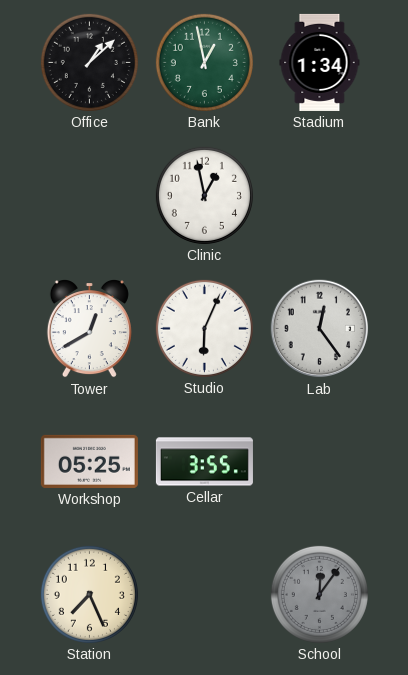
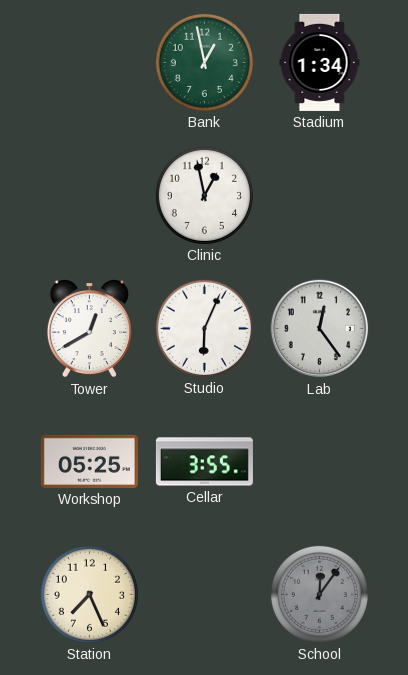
Office: 1:08 -> none
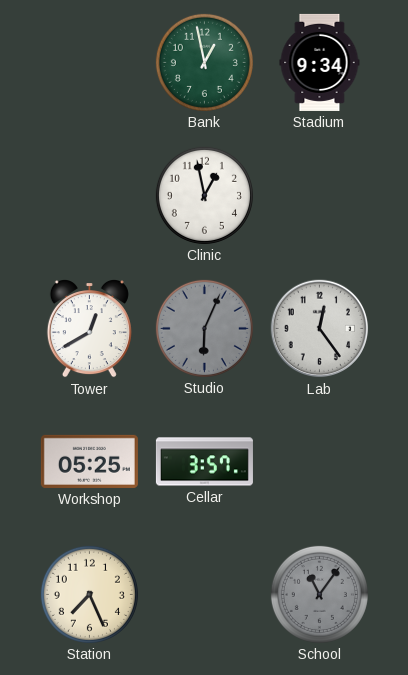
Stadium: 1:34 -> 9:34
Studio dial: white -> grey
Cellar: 3:55 -> 3:57
School: 12:06 -> 11:06
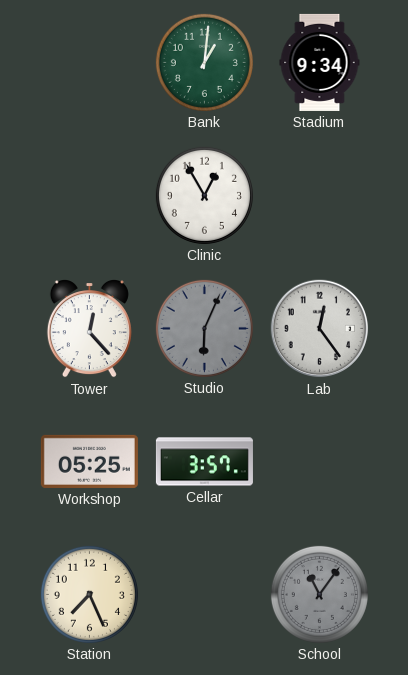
Bank: 12:58 -> 1:01
Clinic: 12:58 -> 12:55
Tower: 12:40 -> 12:23
